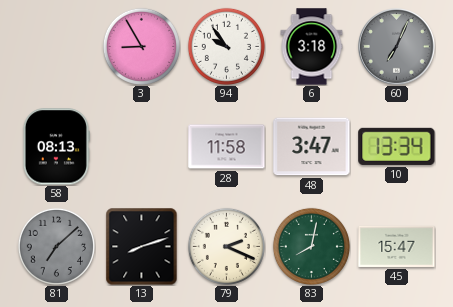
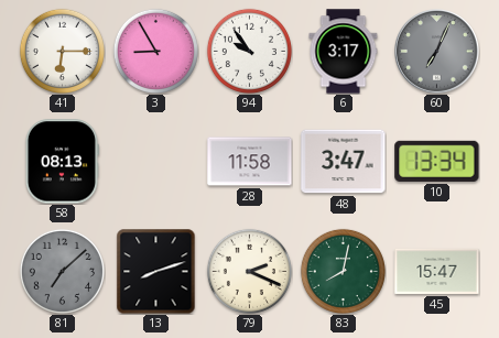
41: none -> 6:15
6: 3:18 -> 3:17
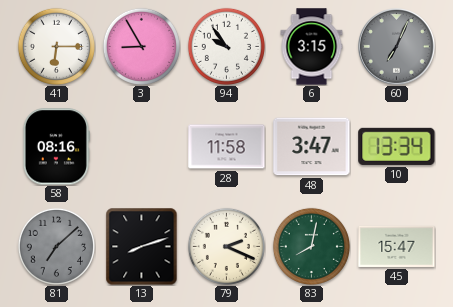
6: 3:17 -> 3:15
58: 08:13 -> 08:16
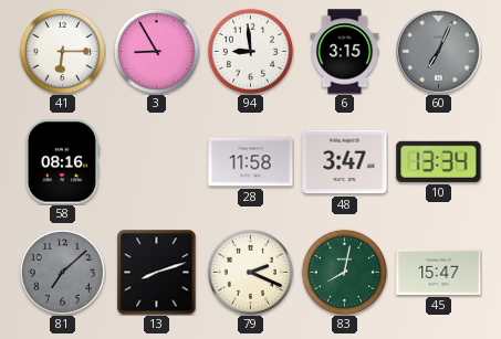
94: 9:54 -> 8:59
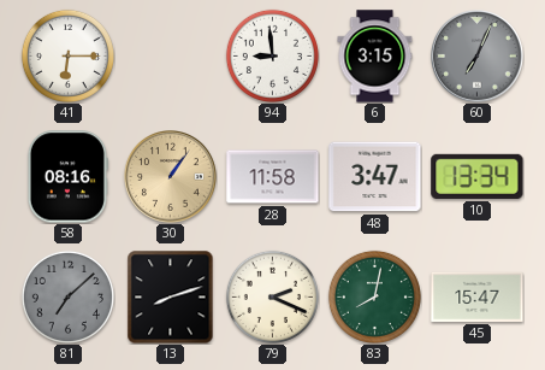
3: 8:55 -> none
30: none -> 1:06
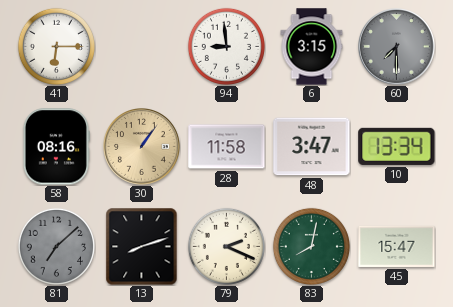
60: 7:04 -> 7:30
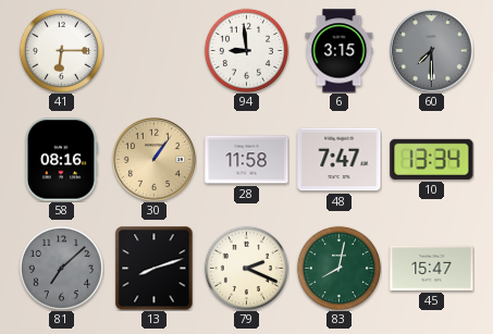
48: 3:47 -> 7:47
